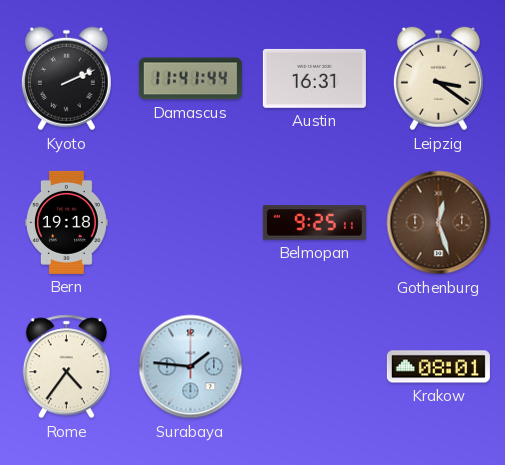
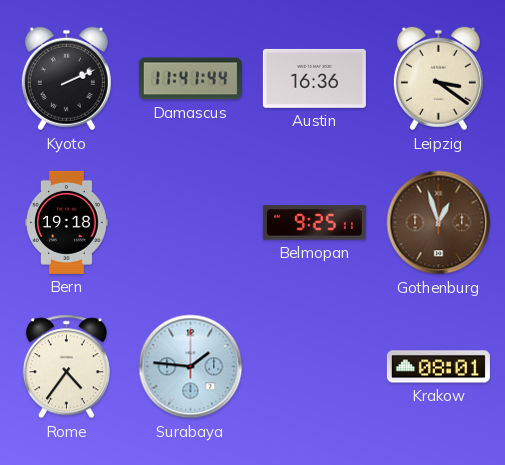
Austin: 16:31 -> 16:36
Gothenburg: 12:27 -> 12:57
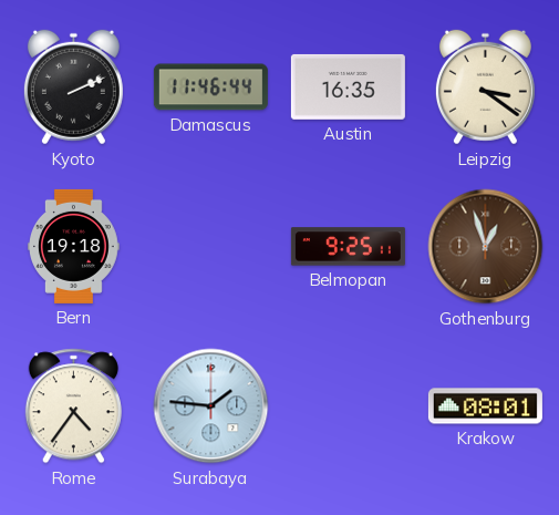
Damascus: 11:41 -> 11:46
Austin: 16:36 -> 16:35
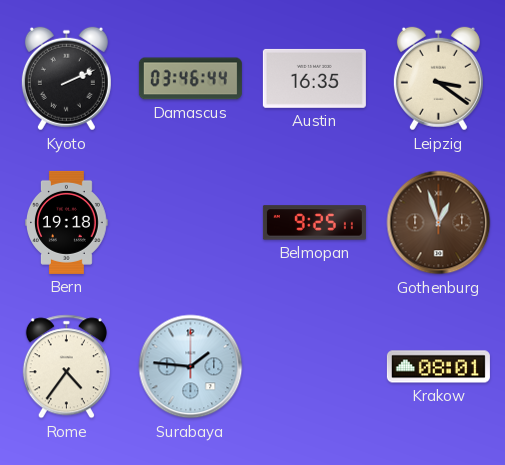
Damascus: 11:46 -> 03:46
